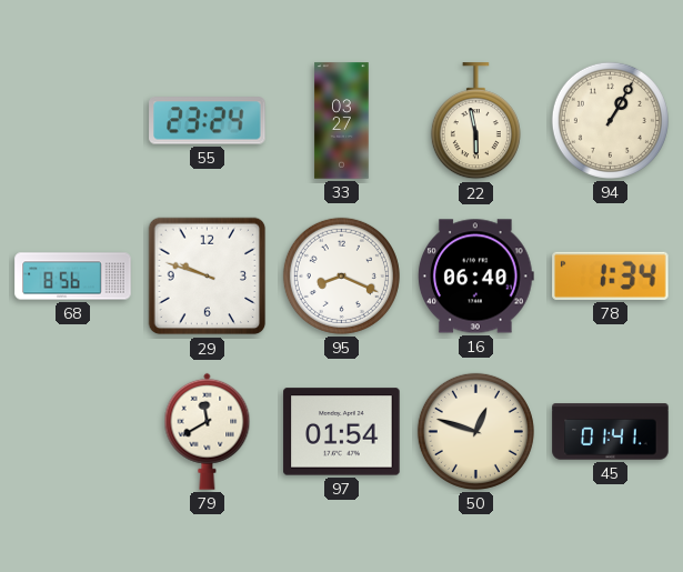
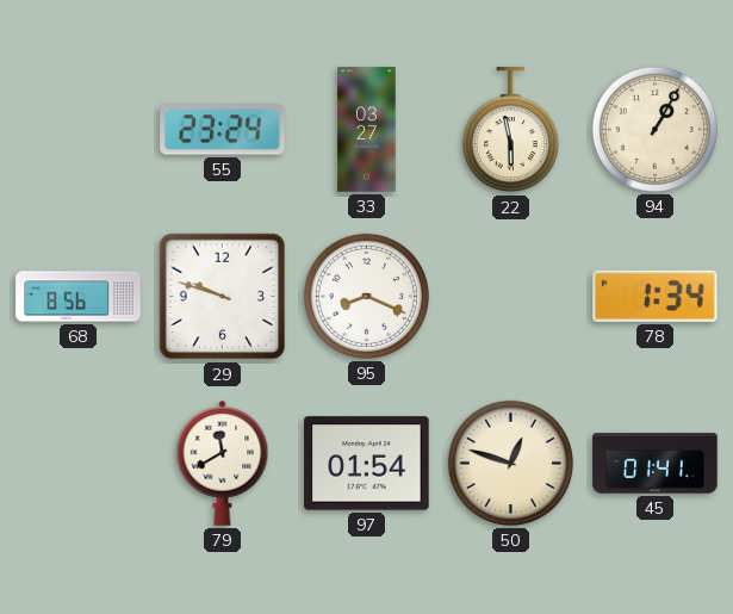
16: 06:40 -> none
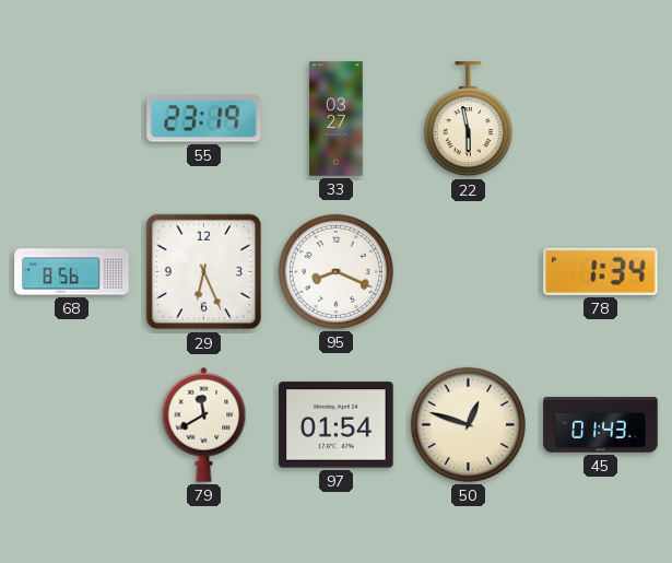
55: 23:24 -> 23:19
94: 1:05 -> none
29: 9:48 -> 6:26
45: 01:41 -> 01:43
